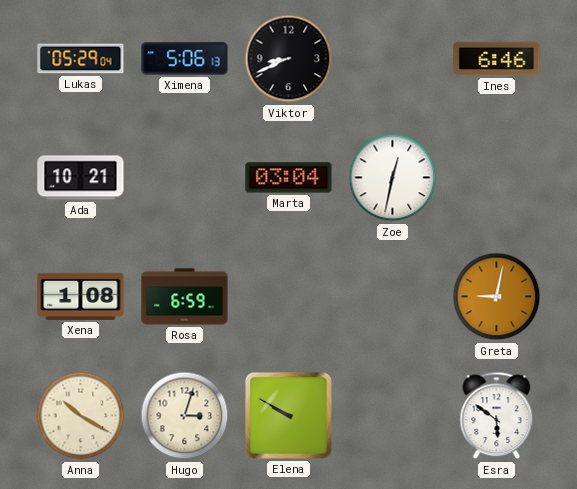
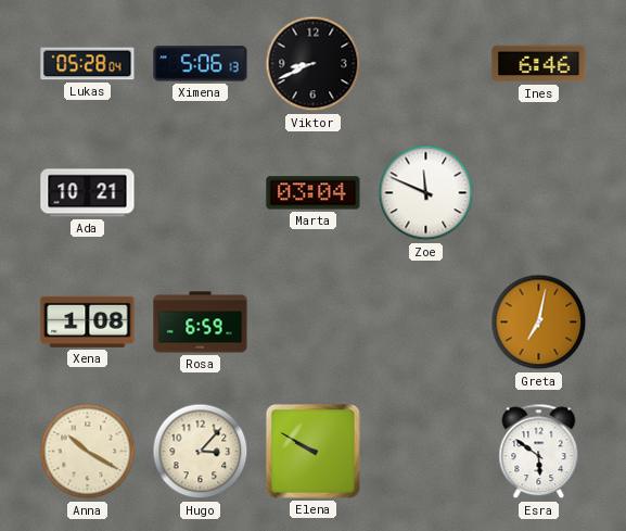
Lukas: 05:29 -> 05:28
Zoe: 12:32 -> 11:49
Greta: 9:02 -> 7:02
Hugo: 3:03 -> 3:07
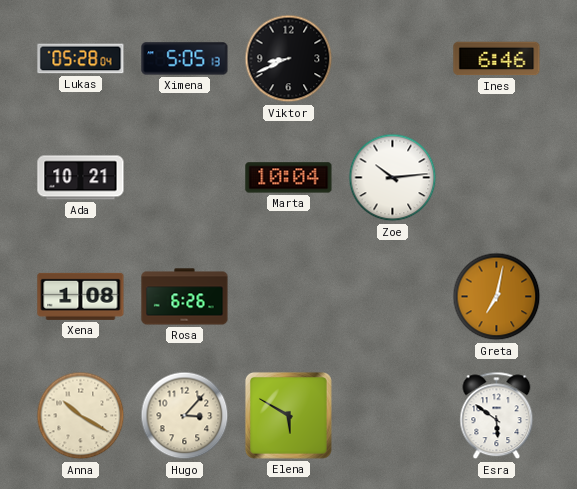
Ximena: 5:06 -> 5:05
Marta: 03:04 -> 10:04
Zoe: 11:49 -> 10:14
Rosa: 6:59 -> 6:26
Elena: 9:50 -> 5:50
